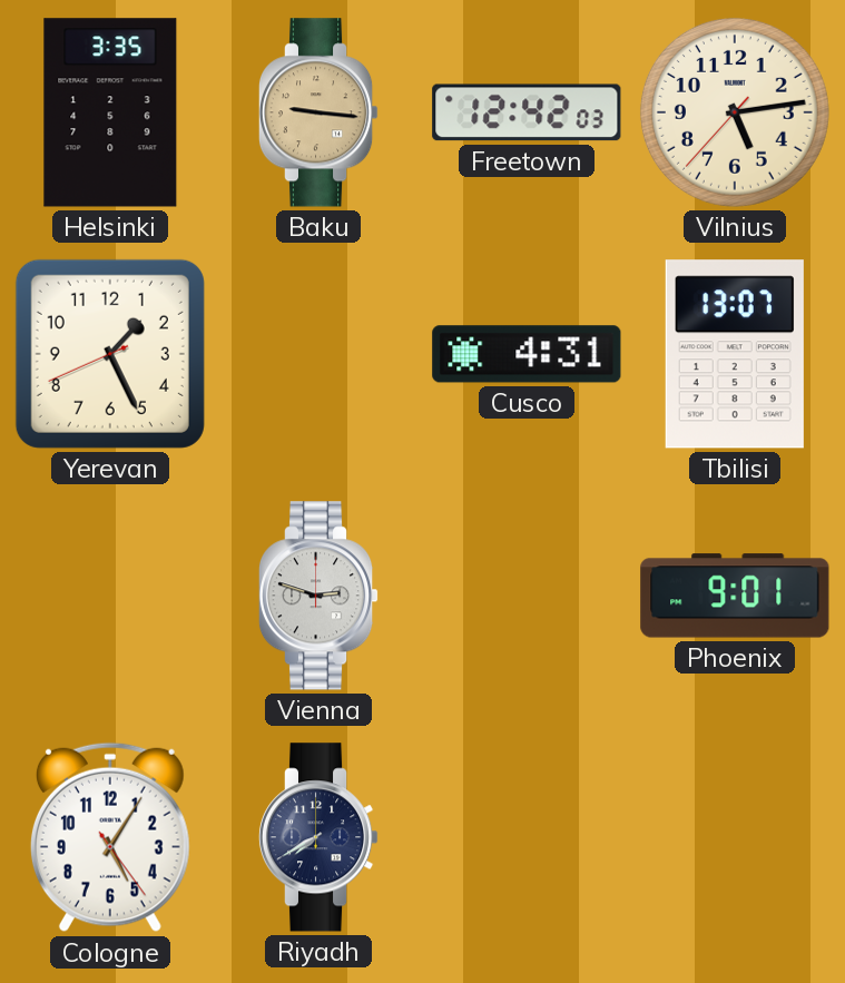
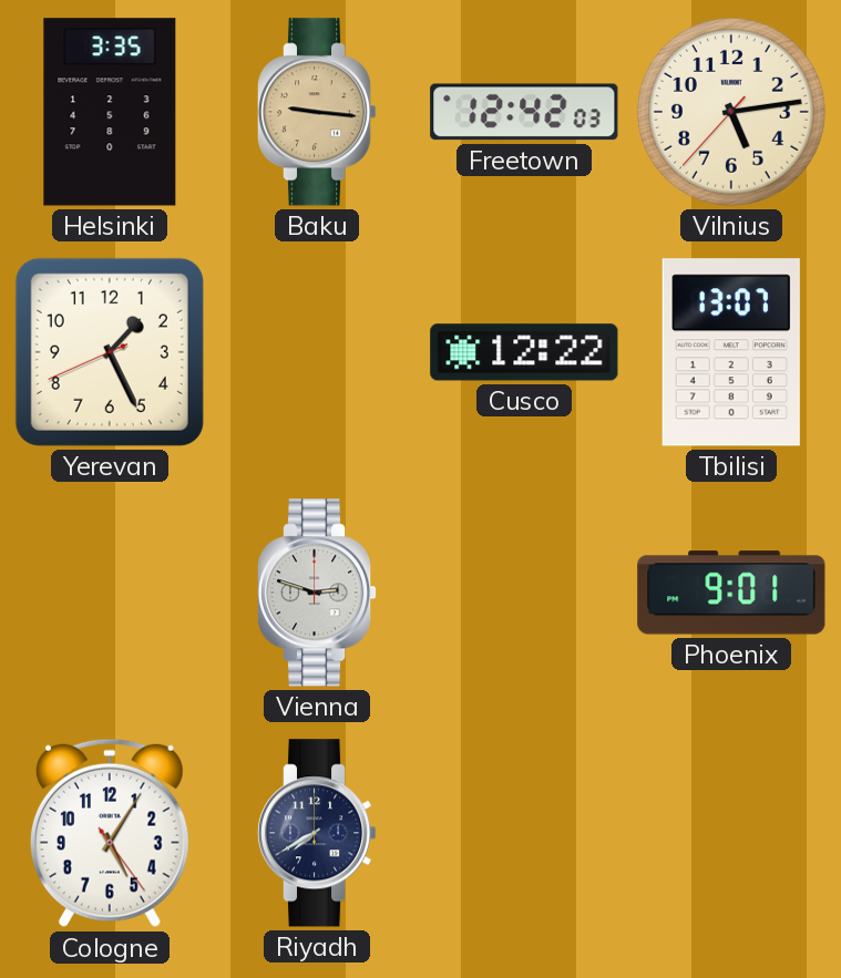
Cusco: 4:31 -> 12:22
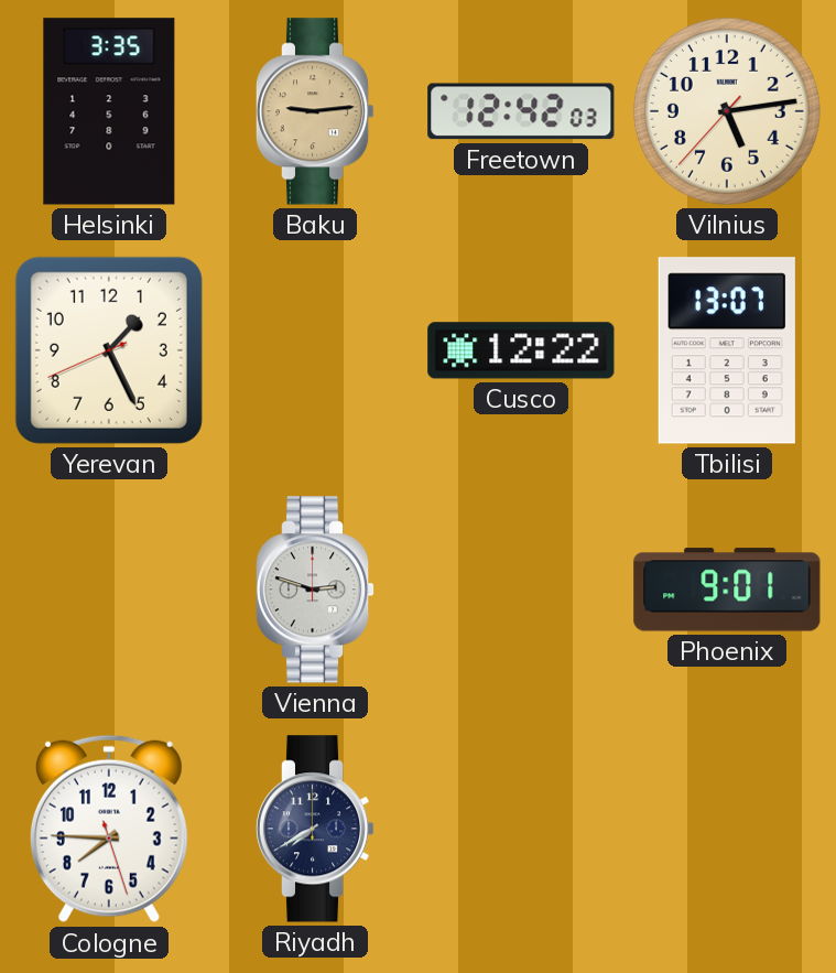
Baku: 9:16 -> 9:14
Cologne: 5:05 -> 7:45
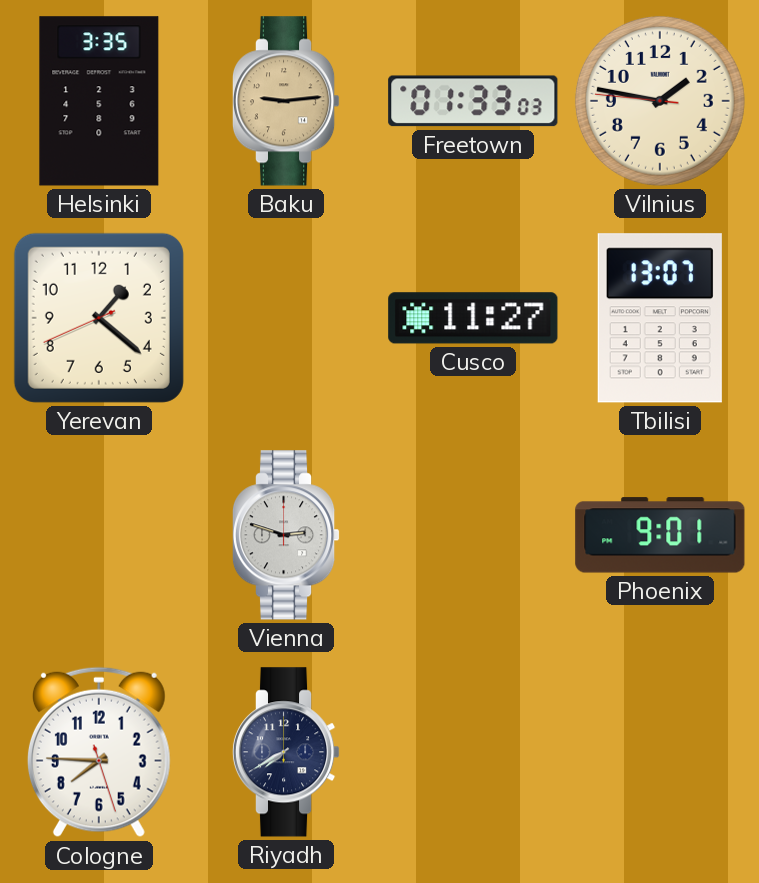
Freetown: 12:42 -> 01:33
Vilnius: 5:13 -> 1:46
Yerevan: 1:25 -> 1:21
Cusco: 12:22 -> 11:27
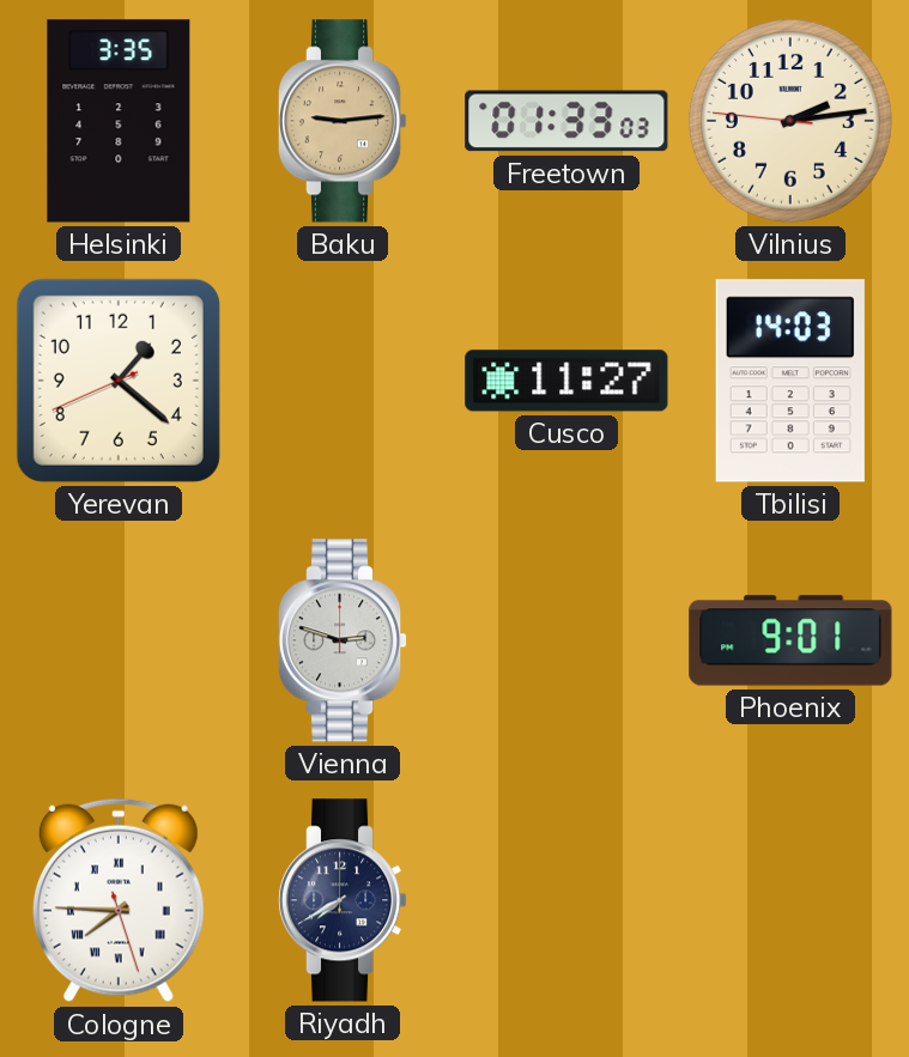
Vilnius: 1:46 -> 2:13
Tbilisi: 13:07 -> 14:03
Cologne numerals: Arabic -> Roman
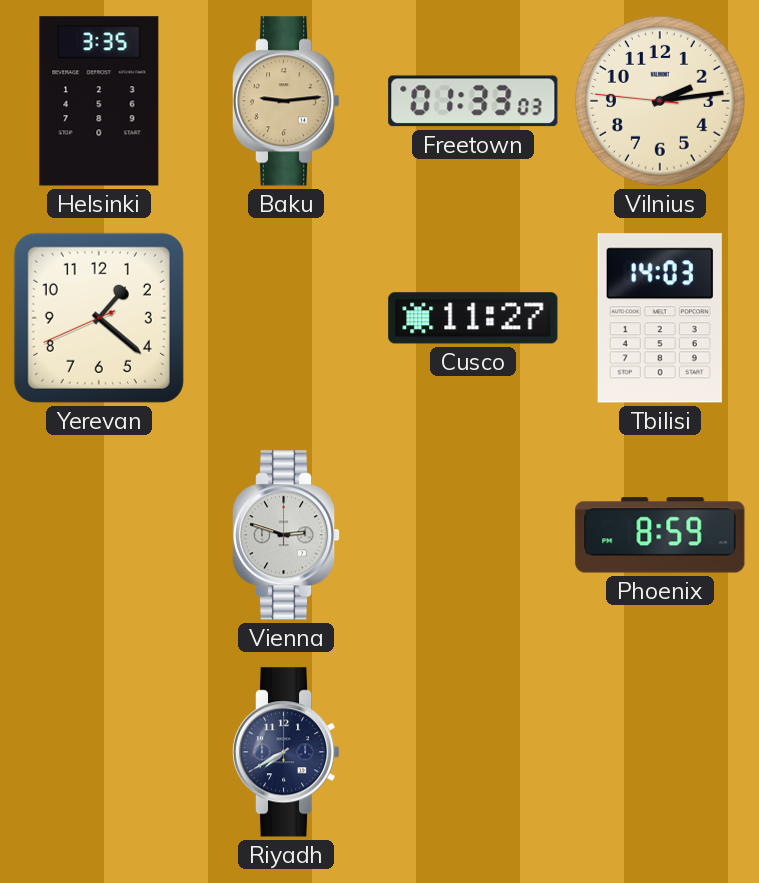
Phoenix: 9:01 -> 8:59
Cologne: 7:45 -> none
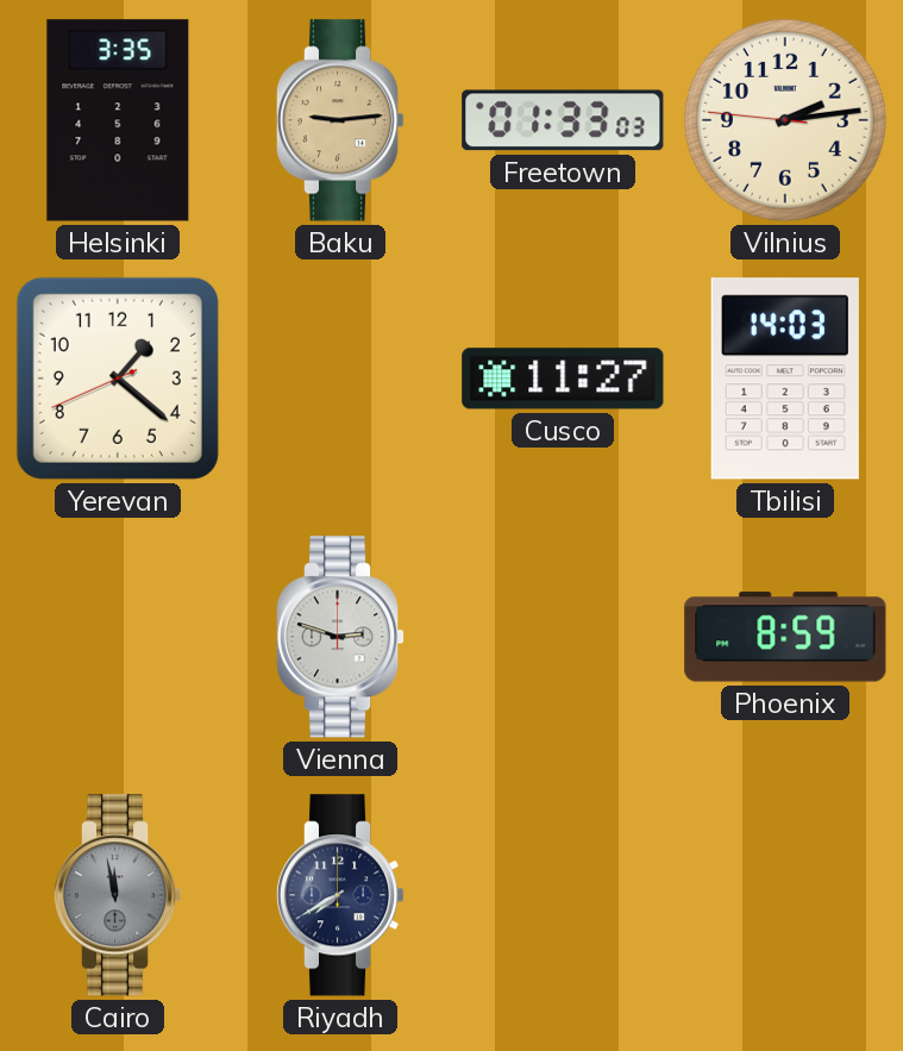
Cairo: none -> 11:58
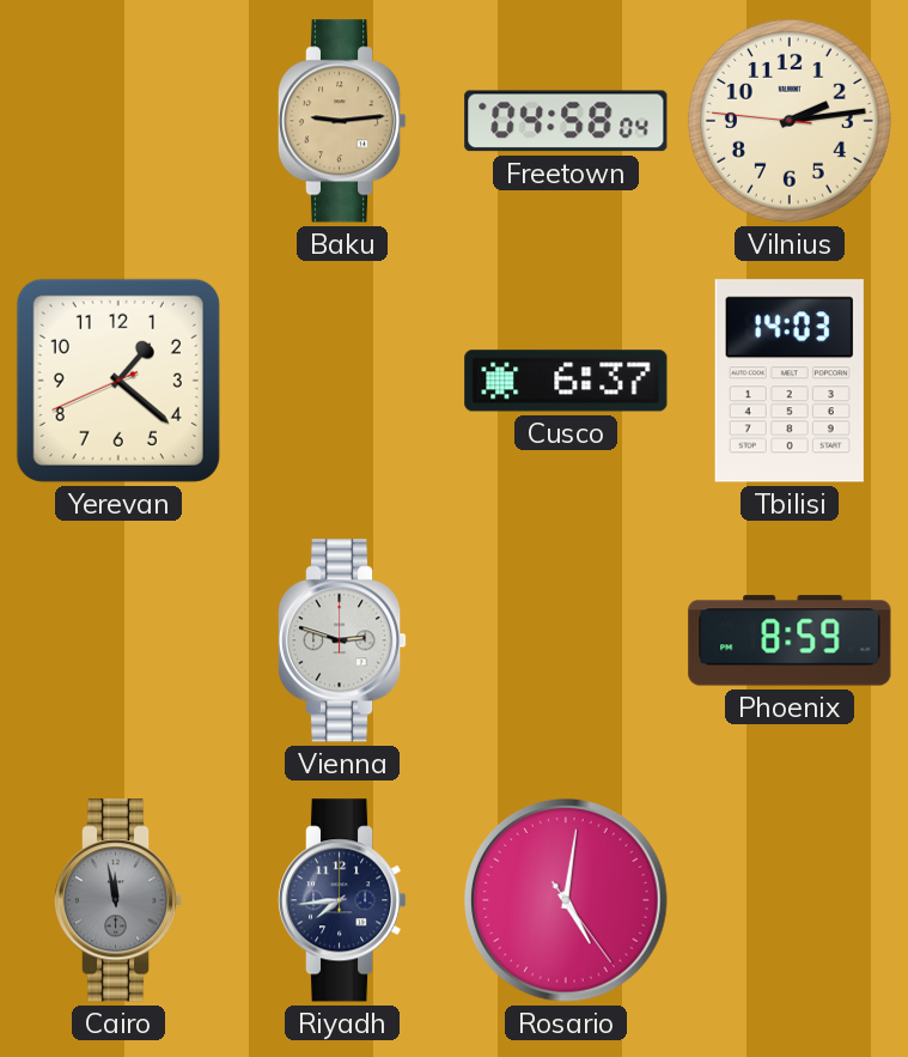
Helsinki: 3:35 -> none
Freetown: 01:33 -> 04:58
Cusco: 11:27 -> 6:37
Riyadh: 7:40 -> 7:44
Rosario: none -> 5:01
